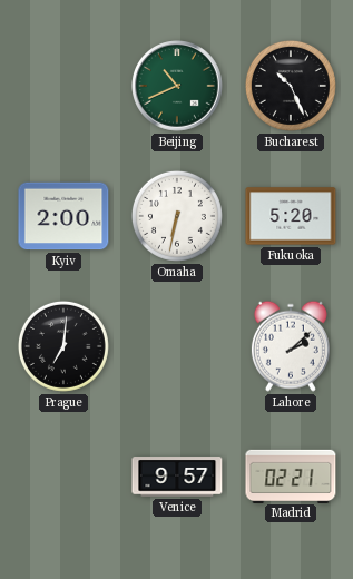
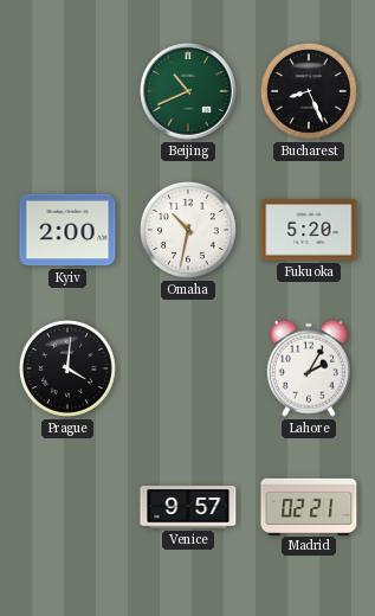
Bucharest: 10:26 -> 8:26
Omaha: 6:32 -> 10:32
Prague: 7:01 -> 4:01
Lahore: 2:08 -> 2:05
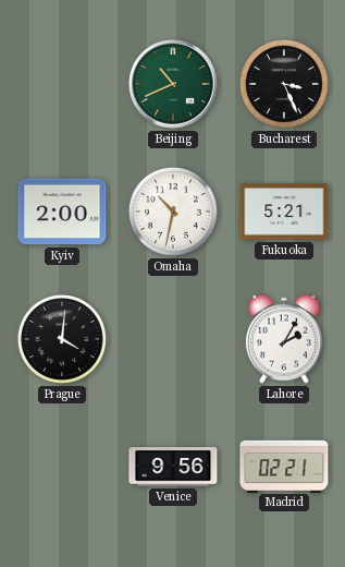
Bucharest: 8:26 -> 3:26
Fukuoka: 5:20 -> 5:21
Venice: 9:57 -> 9:56
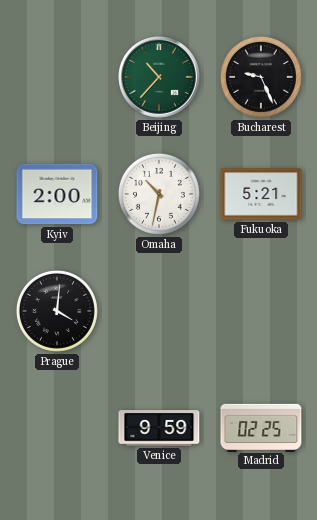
Beijing: 10:41 -> 10:37
Bucharest: 3:26 -> 9:26
Lahore: 2:05 -> none
Venice: 9:56 -> 9:59
Madrid: 02:21 -> 02:25
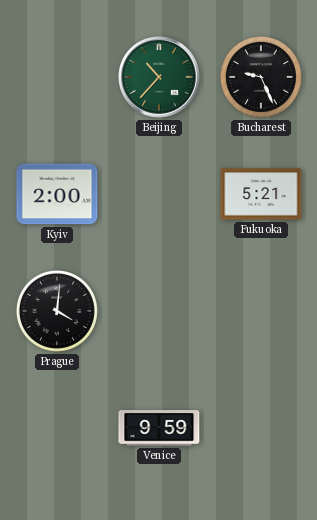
Omaha: 10:32 -> none
Madrid: 02:25 -> none
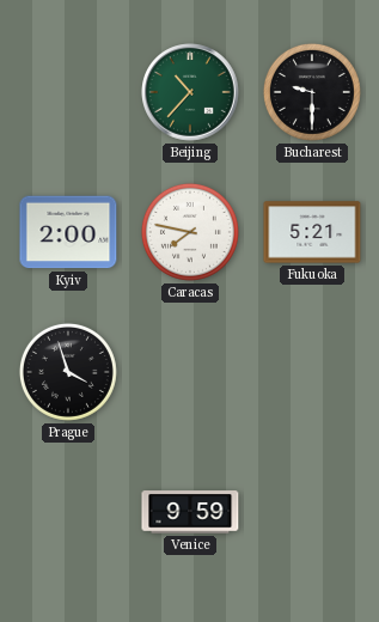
Bucharest: 9:26 -> 9:30
Caracas: none -> 7:47
Prague: 4:01 -> 3:57
